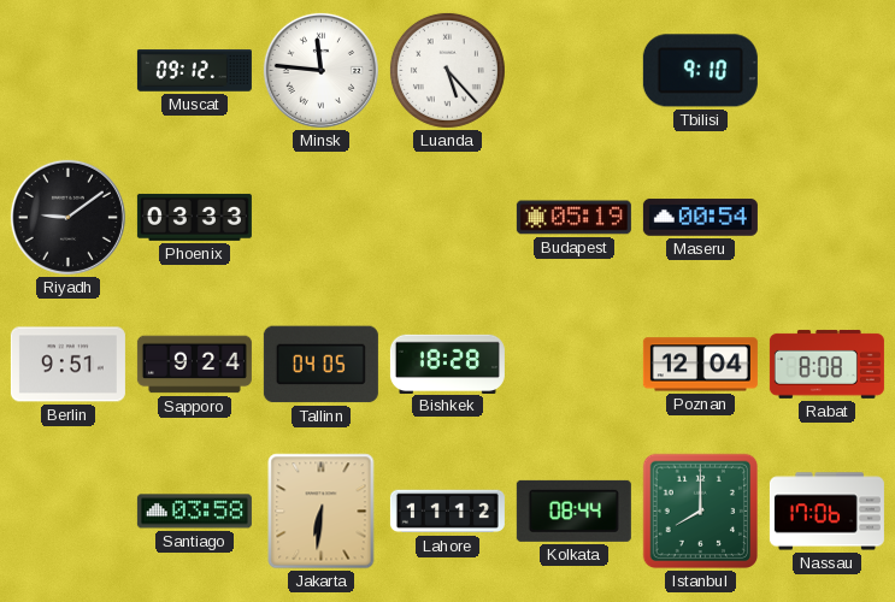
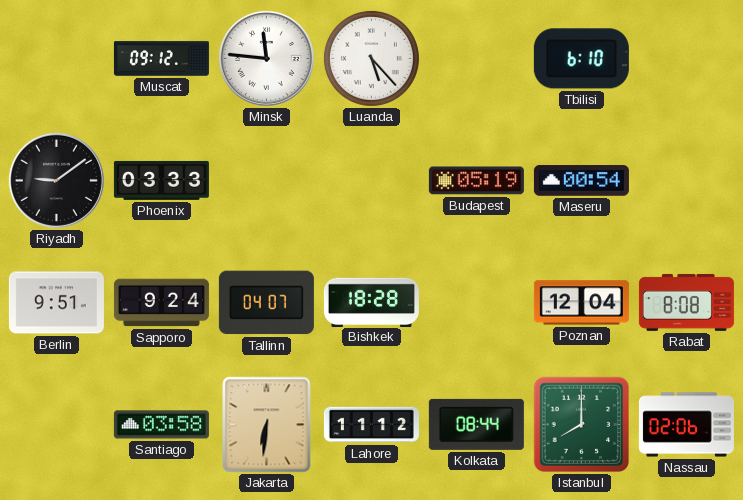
Tbilisi: 9:10 -> 6:10
Tallinn: 04:05 -> 04:07
Nassau: 17:06 -> 02:06
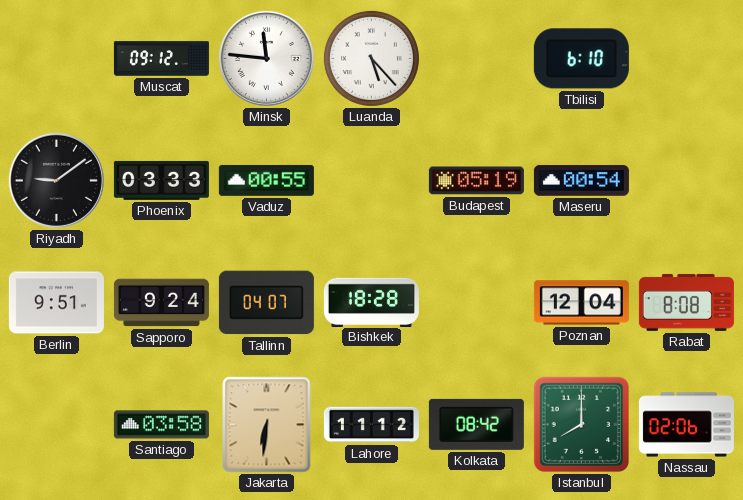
Vaduz: none -> 00:55
Kolkata: 08:44 -> 08:42
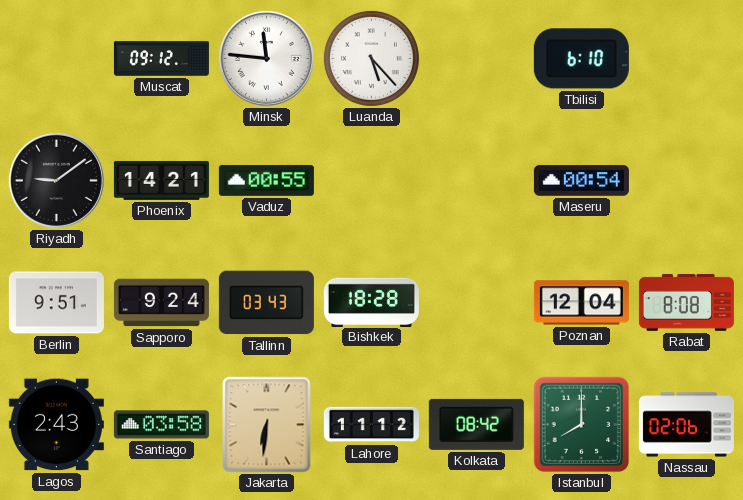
Phoenix: 03:33 -> 14:21
Budapest: 05:19 -> none
Tallinn: 04:07 -> 03:43
Lagos: none -> 2:43
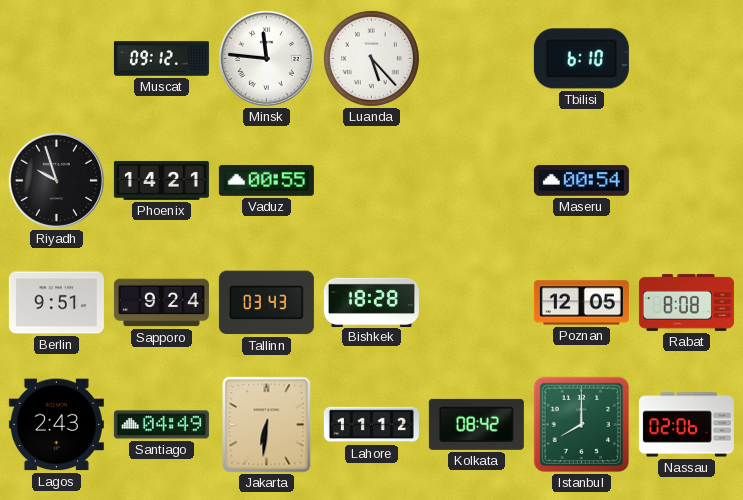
Riyadh: 9:09 -> 9:57
Poznan: 12:04 -> 12:05
Santiago: 03:58 -> 04:49
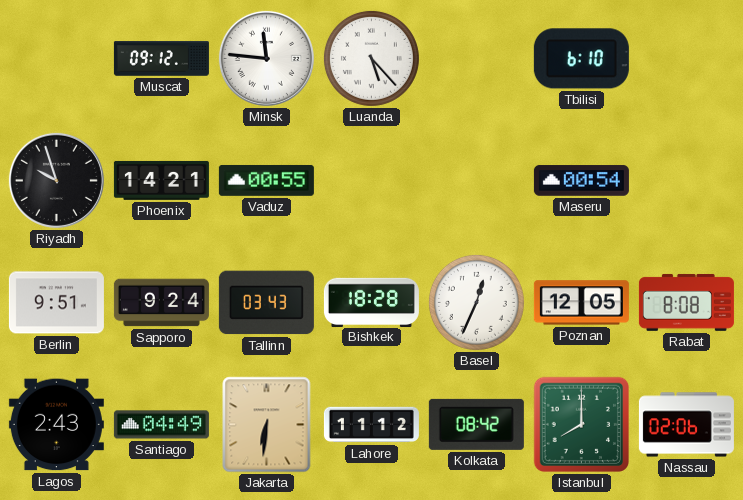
Basel: none -> 12:34
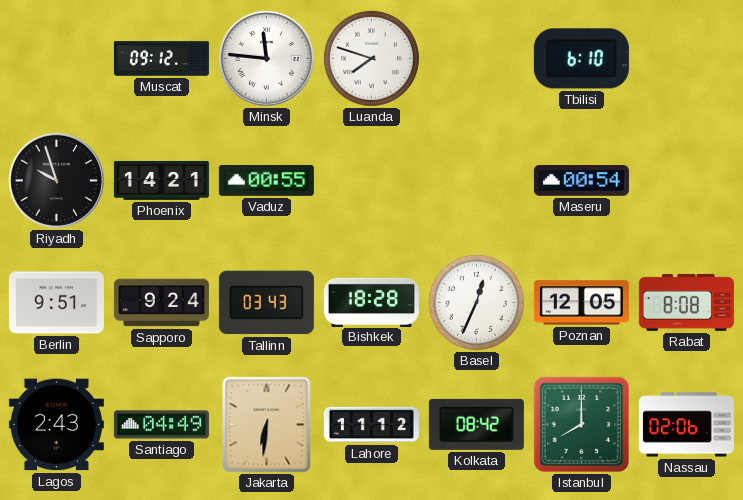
Luanda: 5:23 -> 7:48
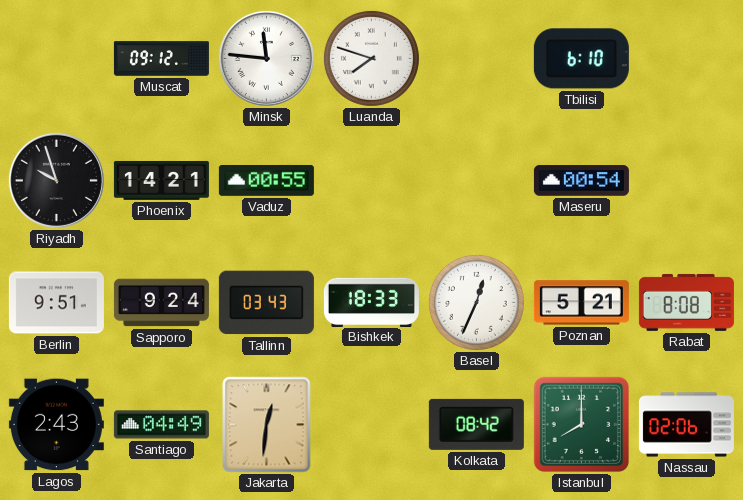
Bishkek: 18:28 -> 18:33
Poznan: 12:05 -> 5:21
Jakarta: 6:31 -> 12:31
Lahore: 11:12 -> none
